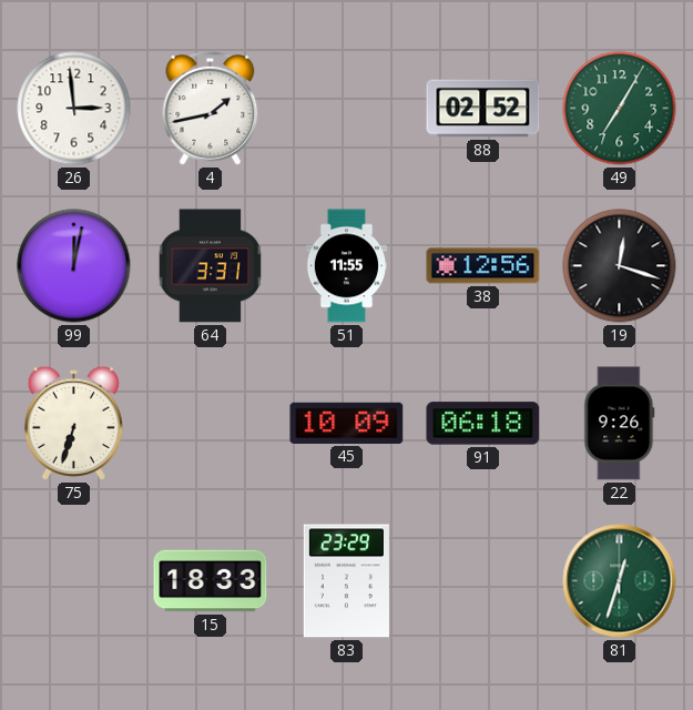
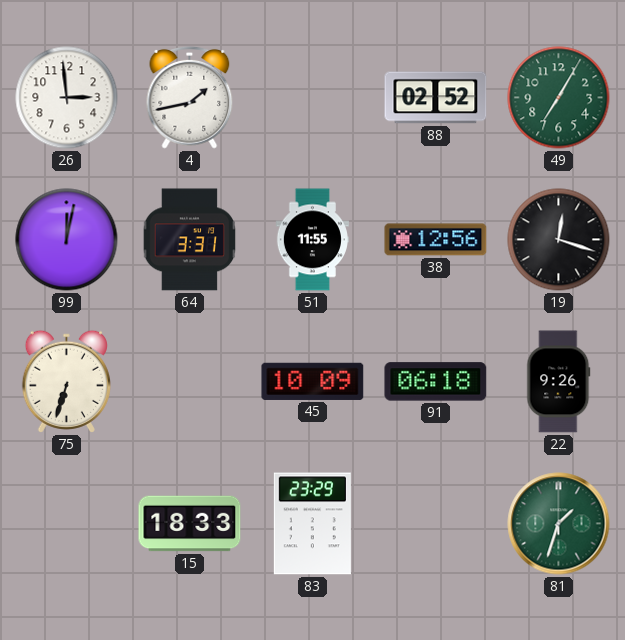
81: 12:33 -> 1:33
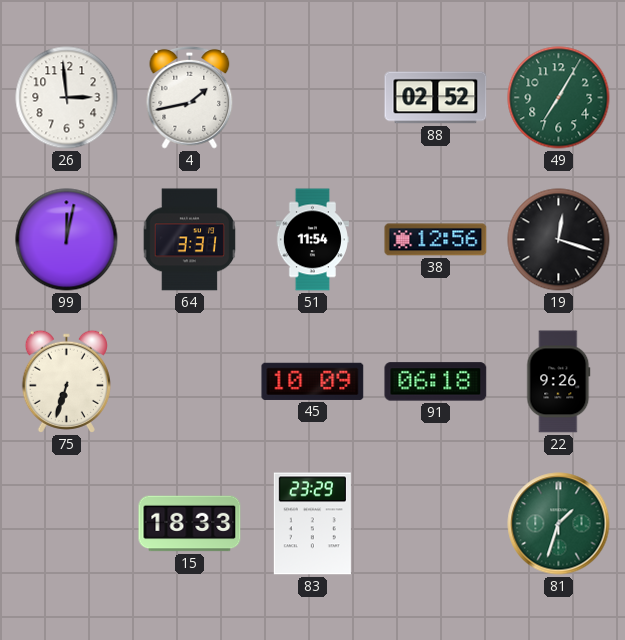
51: 11:55 -> 11:54
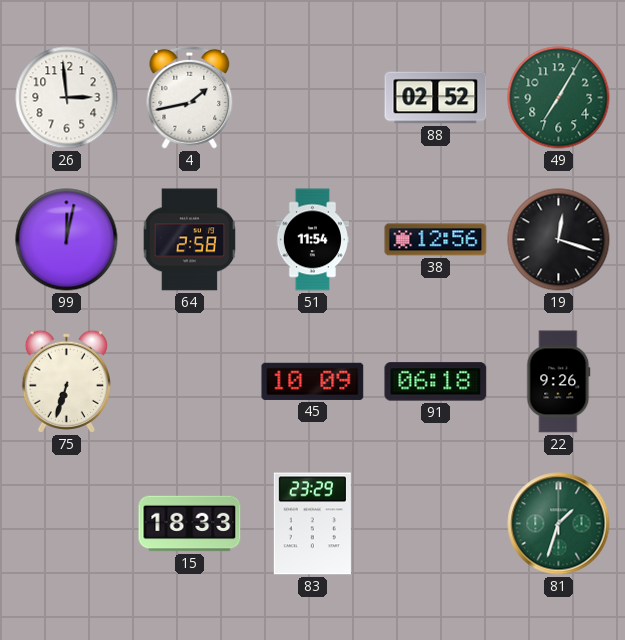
64: 3:31 -> 2:58
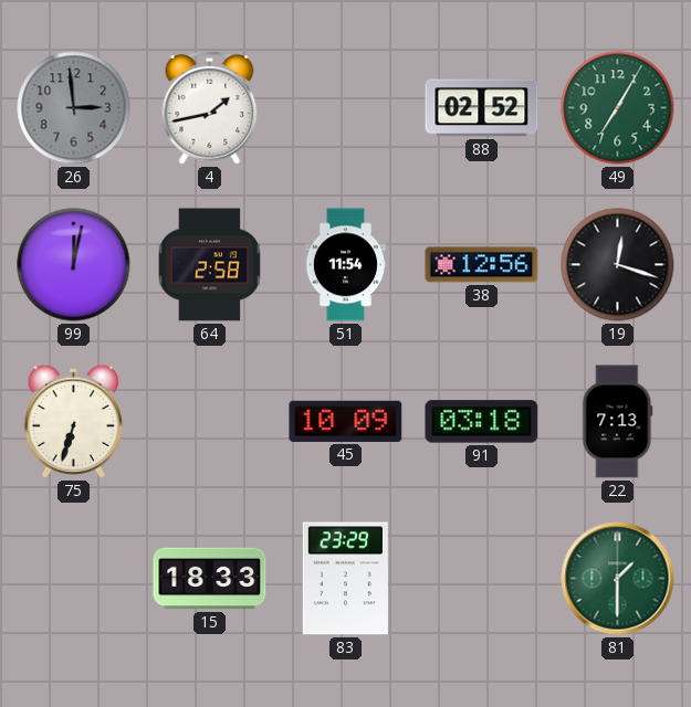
26 dial: white -> grey
91: 06:18 -> 03:18
22: 9:26 -> 7:13
81: 1:33 -> 1:30
